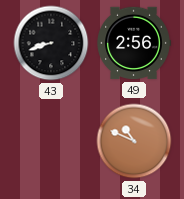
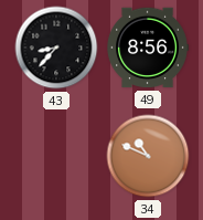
43: 8:42 -> 8:37
49: 2:56 -> 8:56
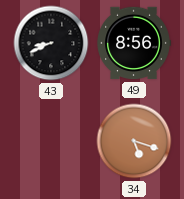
43: 8:37 -> 8:41
34: 10:49 -> 5:18
